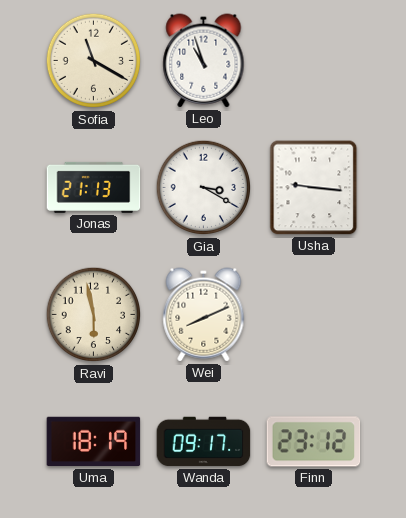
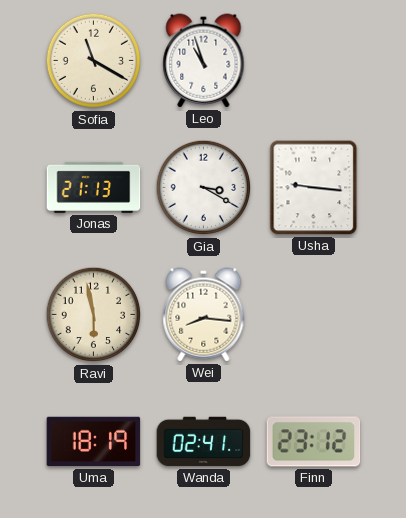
Wei: 8:11 -> 8:16
Wanda: 09:17 -> 02:41
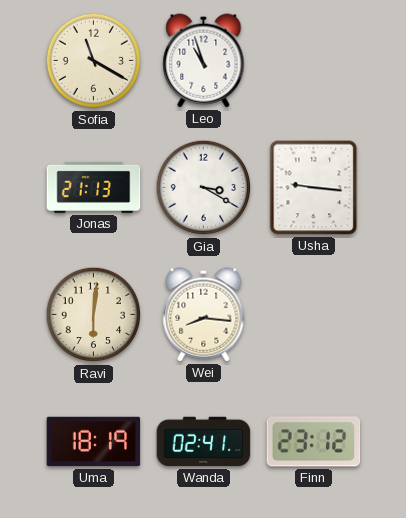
Ravi: 5:58 -> 6:01
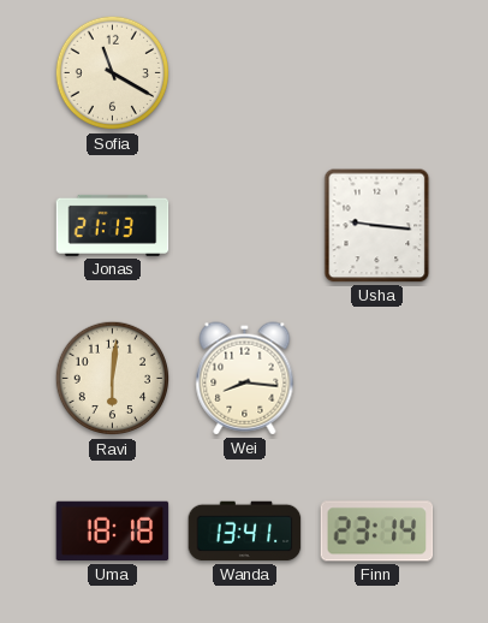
Leo: 10:57 -> none
Gia: 3:20 -> none
Uma: 18:19 -> 18:18
Wanda: 02:41 -> 13:41
Finn: 23:12 -> 23:14
